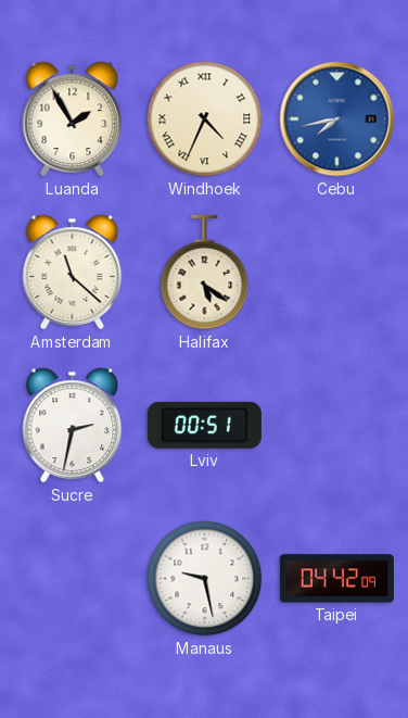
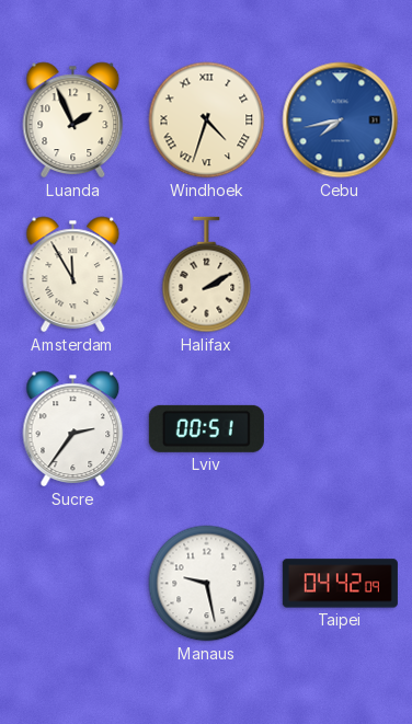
Luanda: 1:55 -> 1:56
Windhoek: 4:34 -> 4:33
Amsterdam: 11:22 -> 11:55
Halifax: 5:21 -> 2:10
Sucre: 2:32 -> 2:36
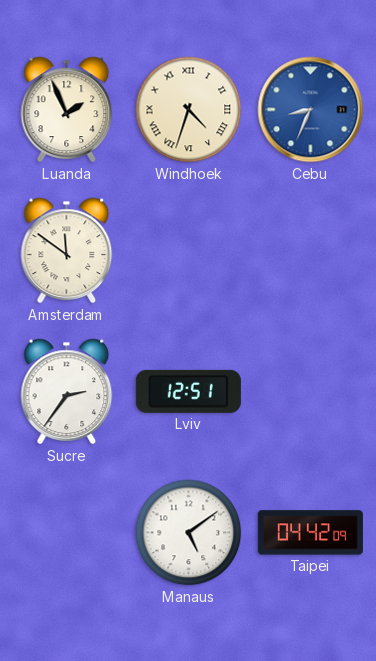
Cebu: 7:43 -> 8:34
Amsterdam: 11:55 -> 11:51
Halifax: 2:10 -> none
Lviv: 00:51 -> 12:51
Manaus: 9:28 -> 5:09
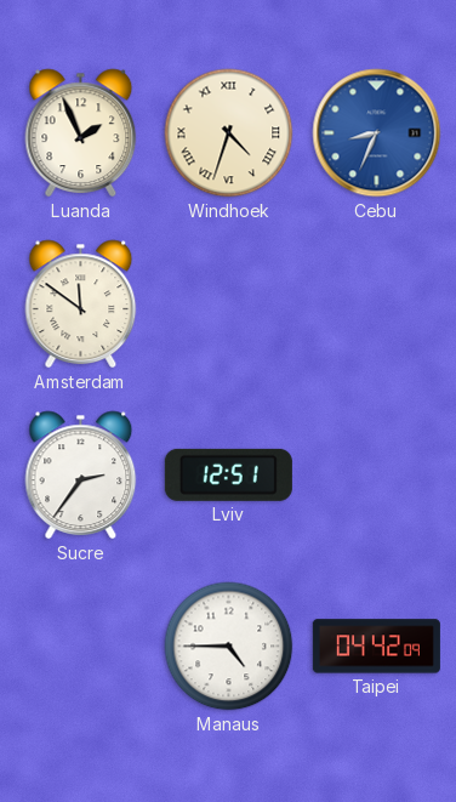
Manaus: 5:09 -> 4:45
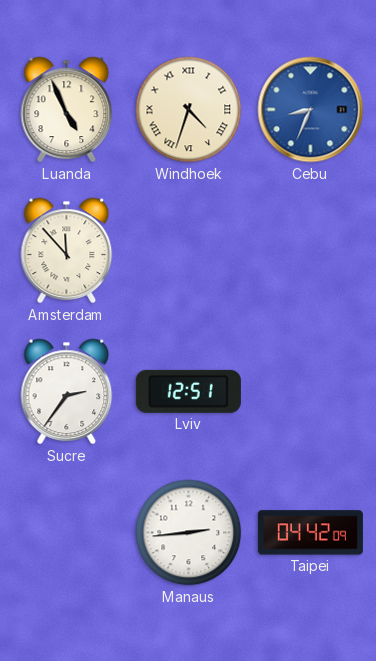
Luanda: 1:56 -> 4:56
Amsterdam: 11:51 -> 11:53
Manaus: 4:45 -> 2:44
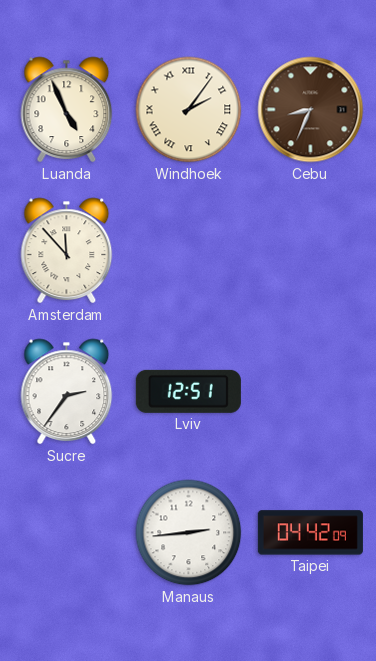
Windhoek: 4:33 -> 2:06
Cebu dial: blue -> brown
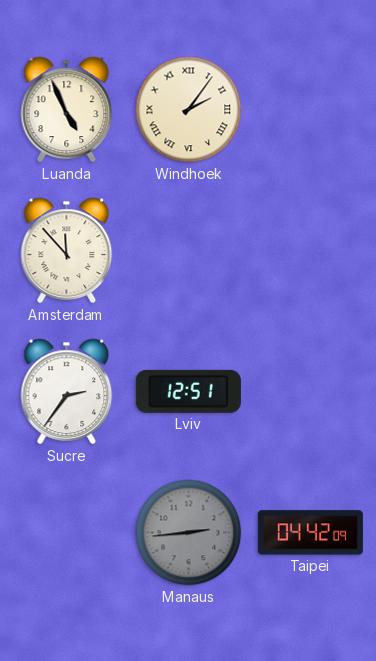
Cebu: 8:34 -> none
Manaus dial: white -> grey
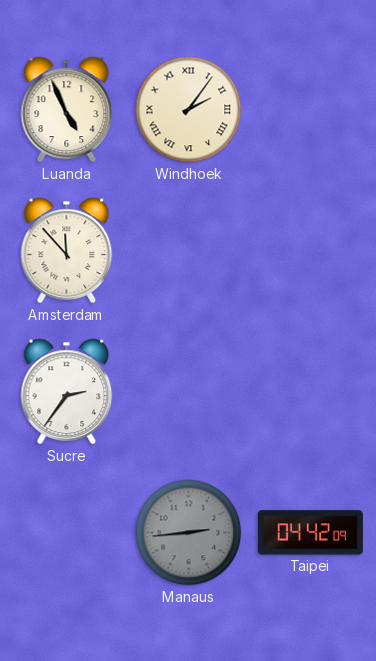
Lviv: 12:51 -> none
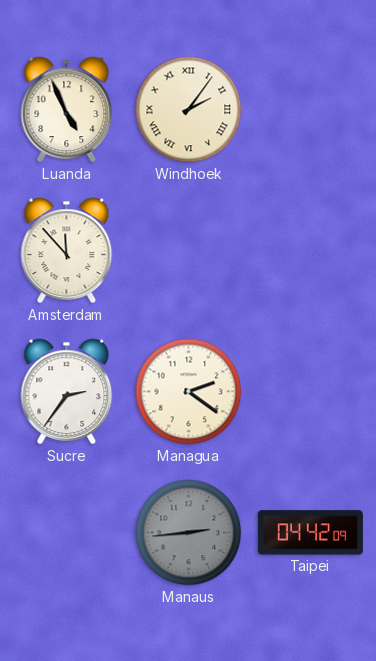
Managua: none -> 2:21
